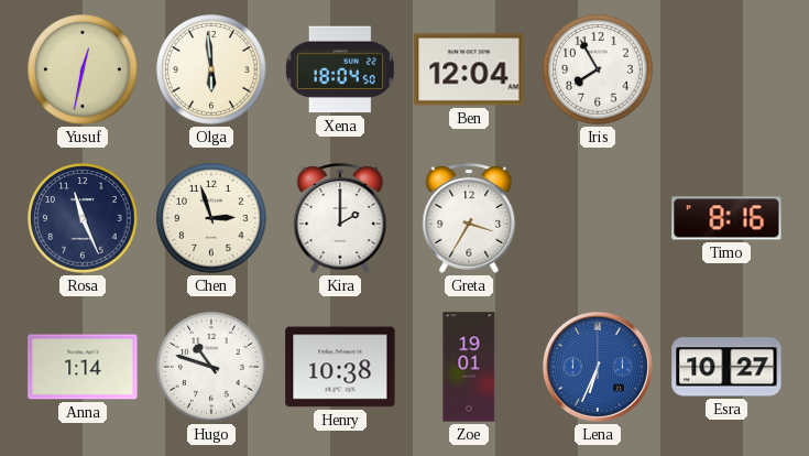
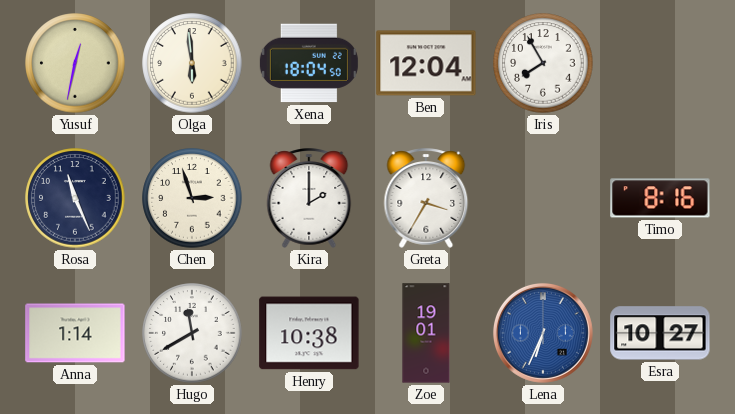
Hugo: 10:48 -> 11:40
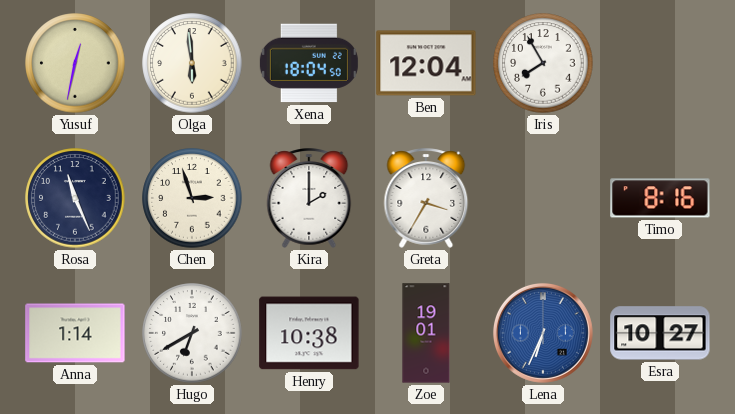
Hugo: 11:40 -> 6:40
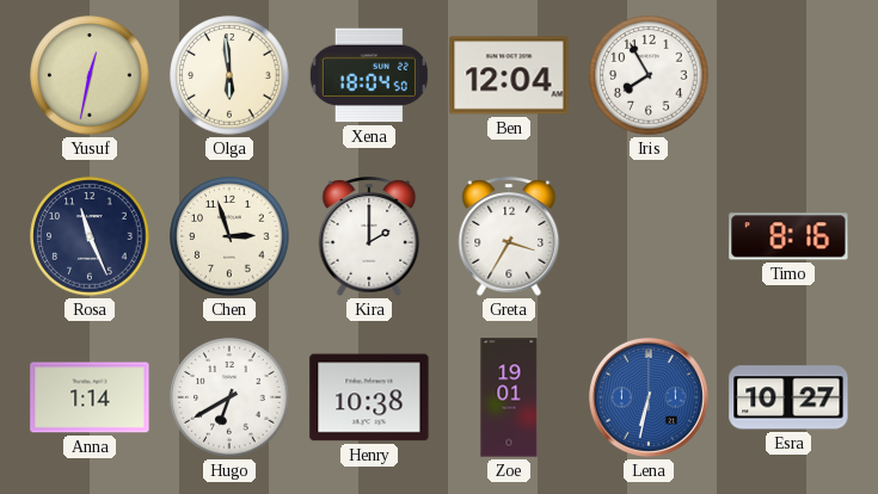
Lena: 6:34 -> 6:32
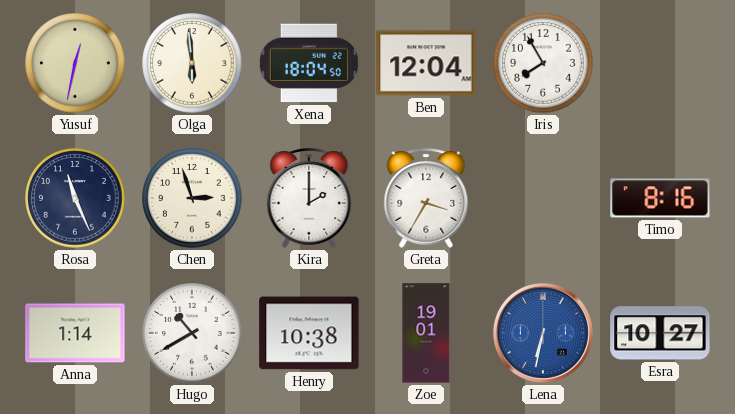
Hugo: 6:40 -> 10:40
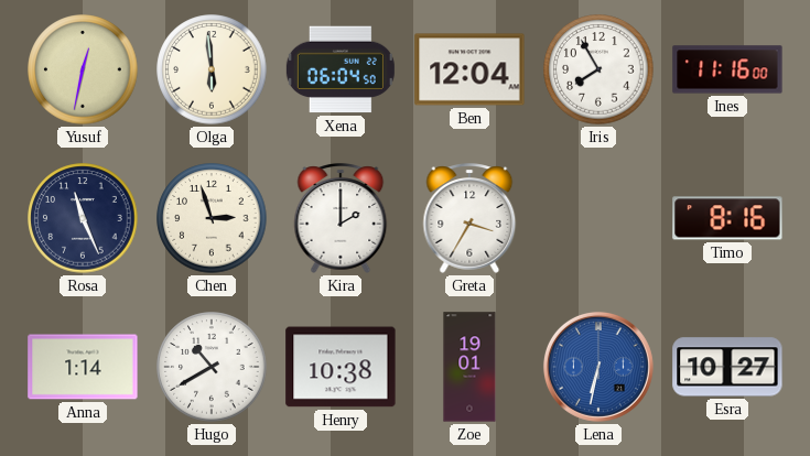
Xena: 18:04 -> 06:04
Ines: none -> 11:16
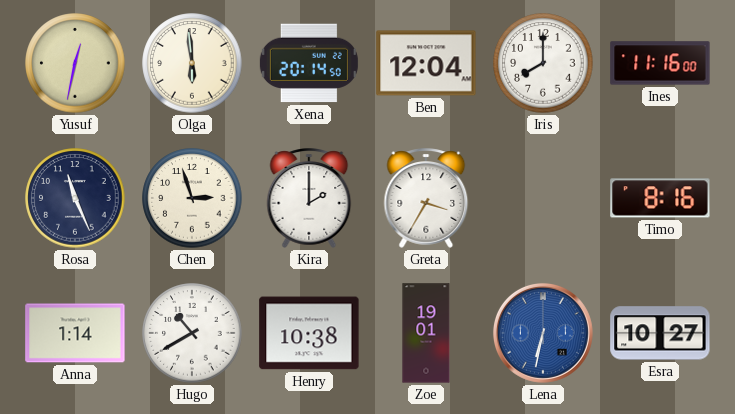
Xena: 06:04 -> 20:14
Iris: 7:55 -> 8:00
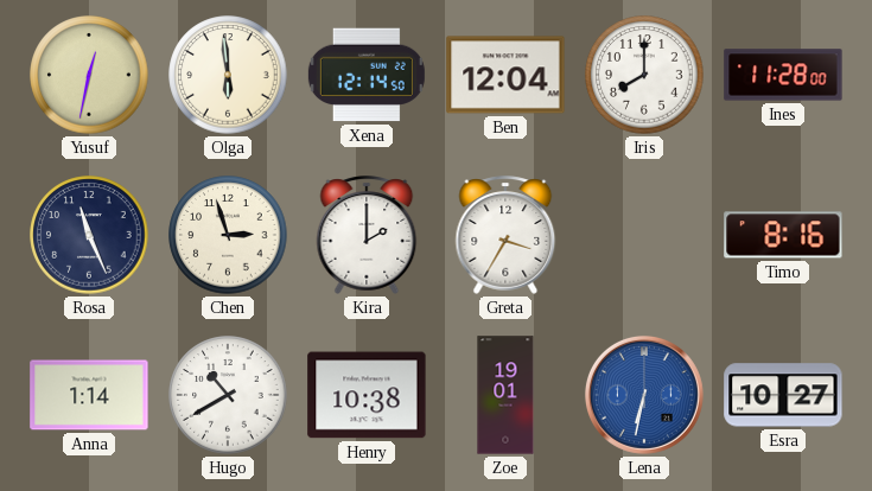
Xena: 20:14 -> 12:14
Ines: 11:16 -> 11:28
